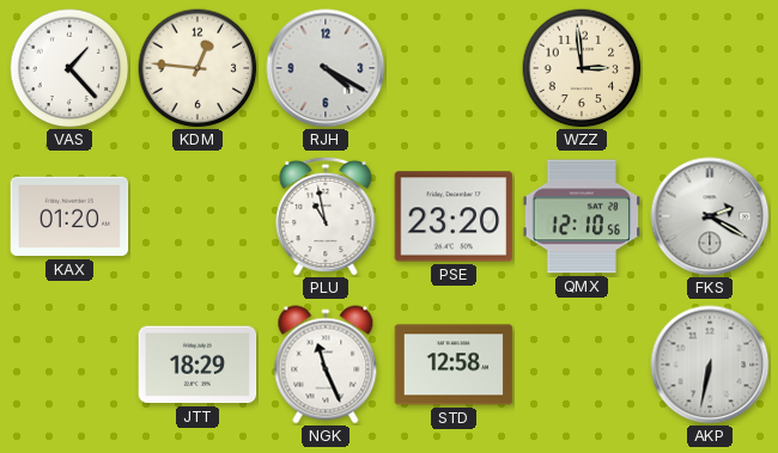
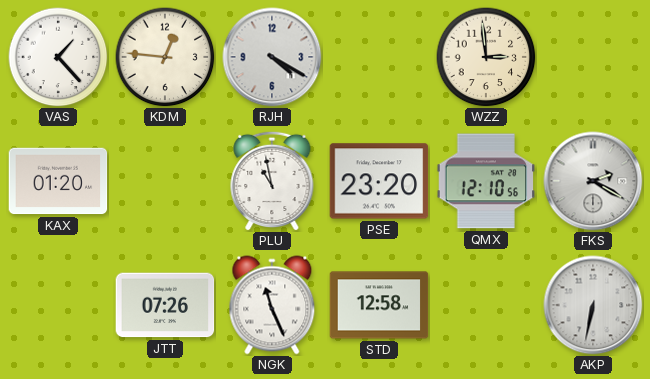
JTT: 18:29 -> 07:26
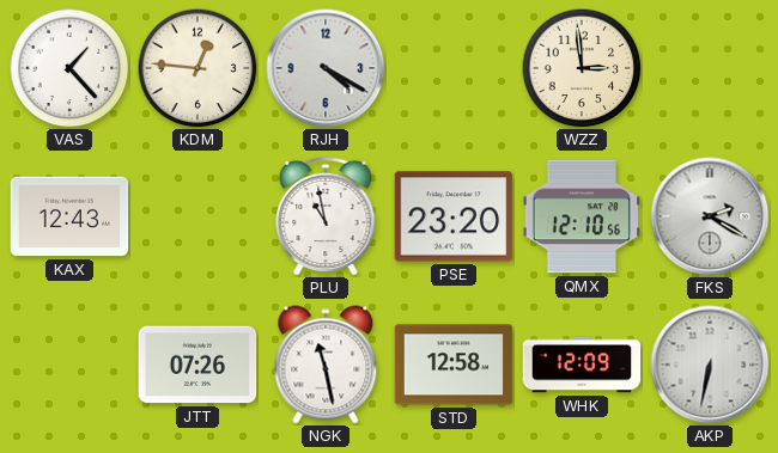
KAX: 01:20 -> 12:43
NGK: 11:26 -> 11:28
WHK: none -> 12:09
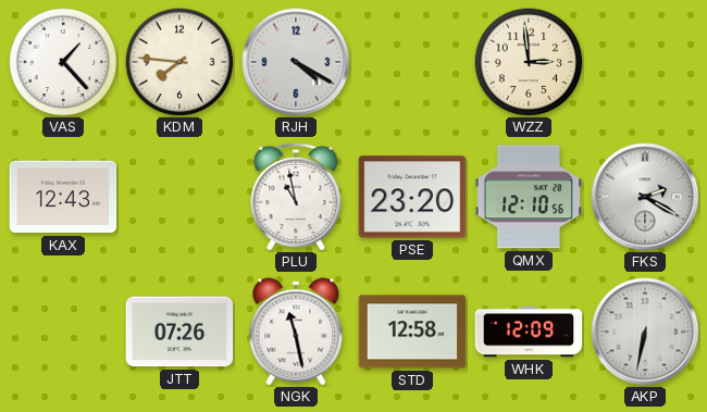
KDM: 12:46 -> 7:46
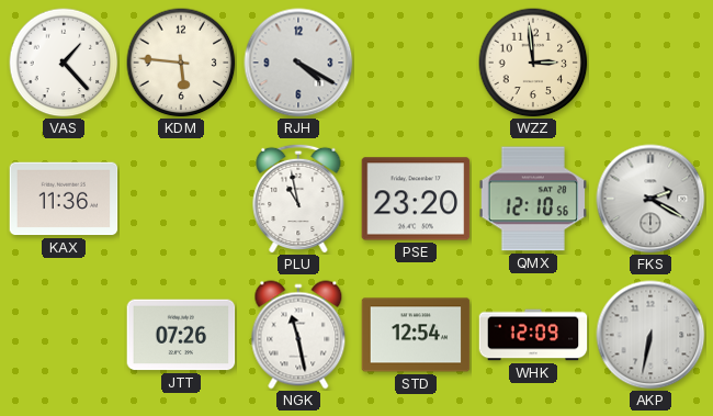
KDM: 7:46 -> 5:46
KAX: 12:43 -> 11:36
STD: 12:58 -> 12:54
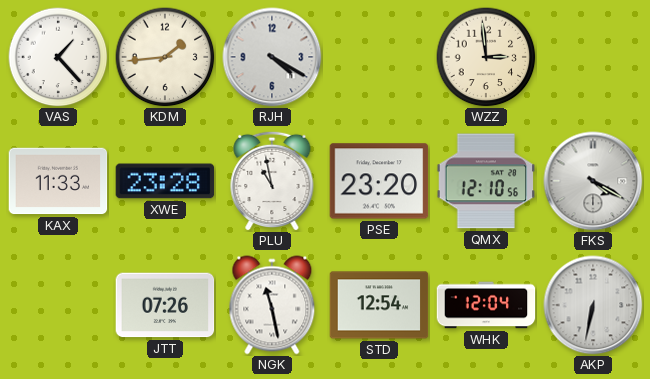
KDM: 5:46 -> 1:44
KAX: 11:36 -> 11:33
XWE: none -> 23:28
FKS: 2:20 -> 4:20
WHK: 12:09 -> 12:04
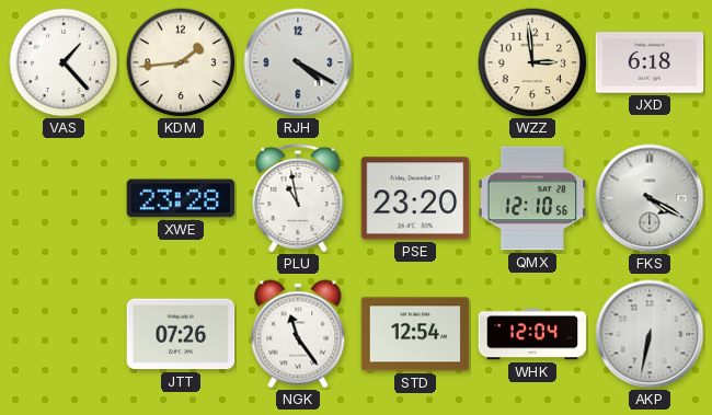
JXD: none -> 6:18
KAX: 11:33 -> none
NGK: 11:28 -> 11:24
